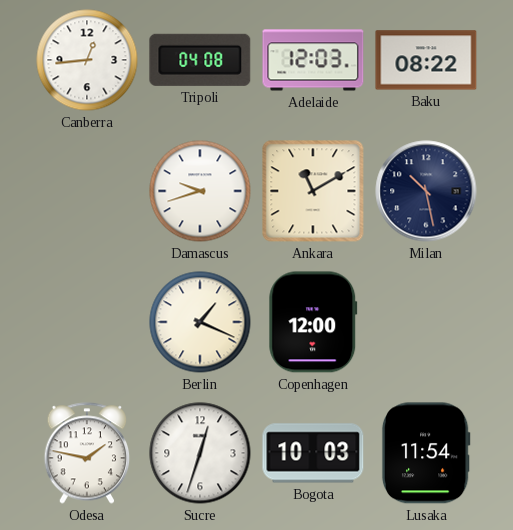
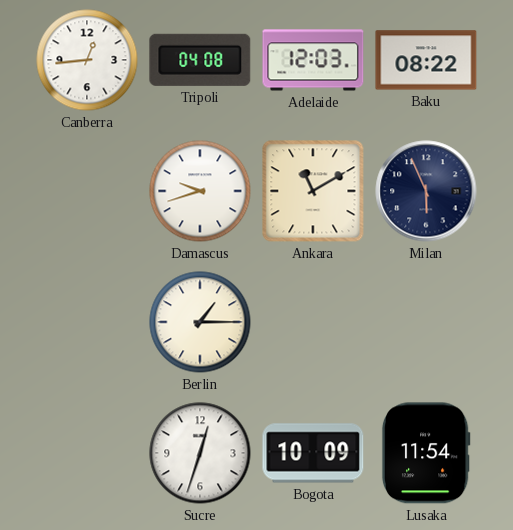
Milan: 10:28 -> 5:56
Berlin: 1:19 -> 1:15
Copenhagen: 12:00 -> none
Odesa: 1:47 -> none
Bogota: 10:03 -> 10:09
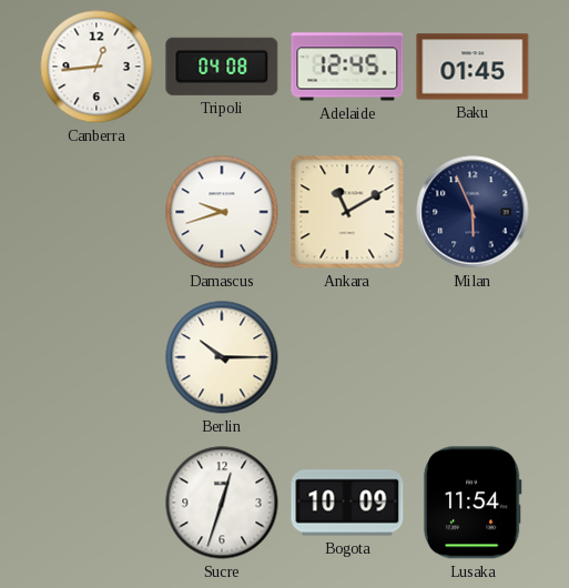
Adelaide: 12:03 -> 12:45
Baku: 08:22 -> 01:45
Berlin: 1:15 -> 10:15
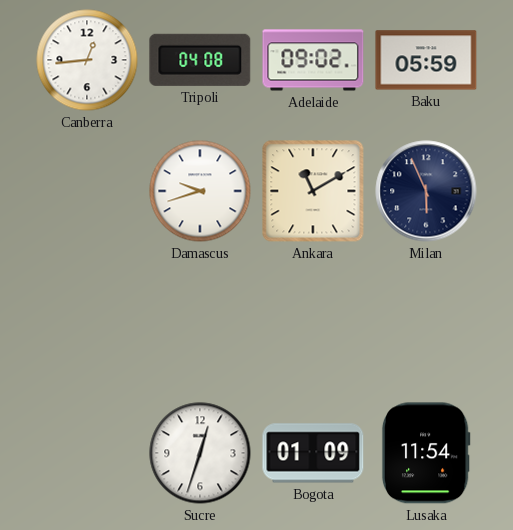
Adelaide: 12:45 -> 09:02
Baku: 01:45 -> 05:59
Berlin: 10:15 -> none
Bogota: 10:09 -> 01:09
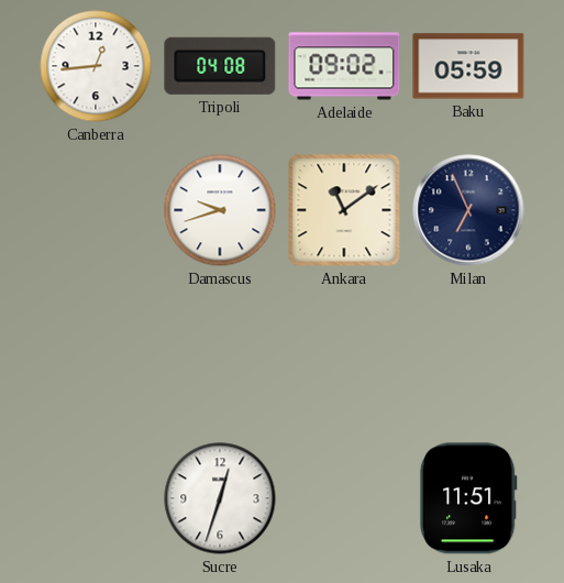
Ankara: 11:10 -> 11:09
Milan: 5:56 -> 6:56
Bogota: 01:09 -> none
Lusaka: 11:54 -> 11:51
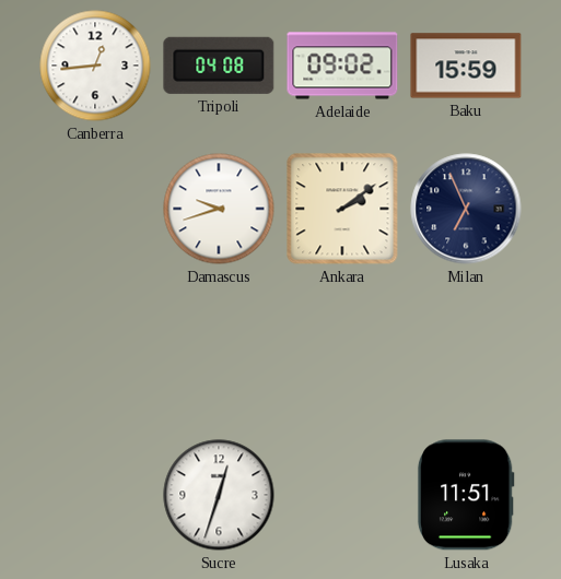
Baku: 05:59 -> 15:59
Ankara: 11:09 -> 2:09
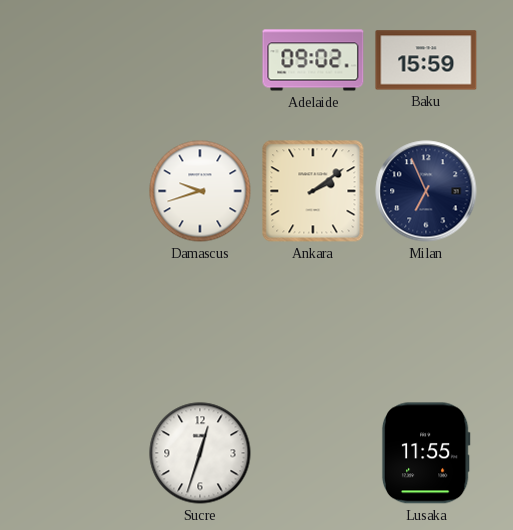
Canberra: 12:44 -> none
Tripoli: 04:08 -> none
Lusaka: 11:51 -> 11:55
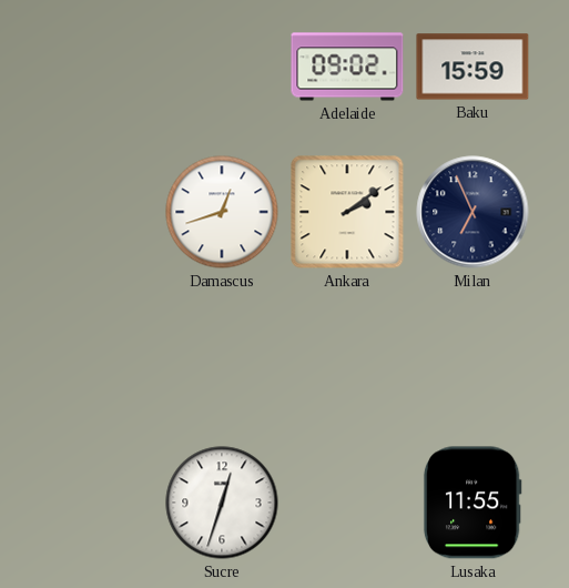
Damascus: 9:42 -> 12:42
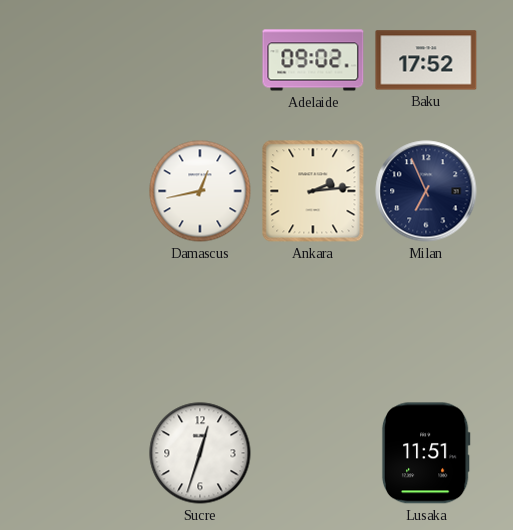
Baku: 15:59 -> 17:52
Damascus: 12:42 -> 12:43
Ankara: 2:09 -> 2:14
Lusaka: 11:55 -> 11:51
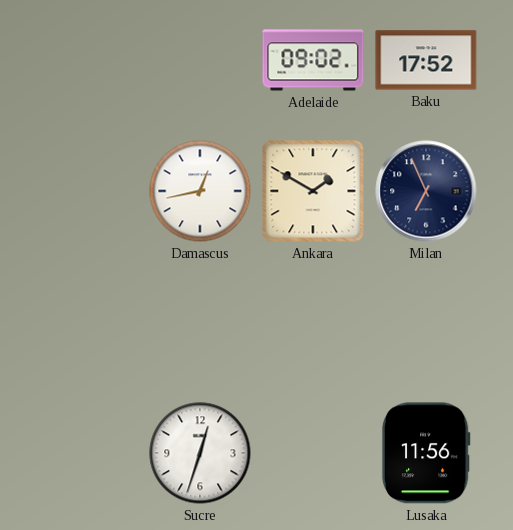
Ankara: 2:14 -> 1:50
Lusaka: 11:51 -> 11:56
